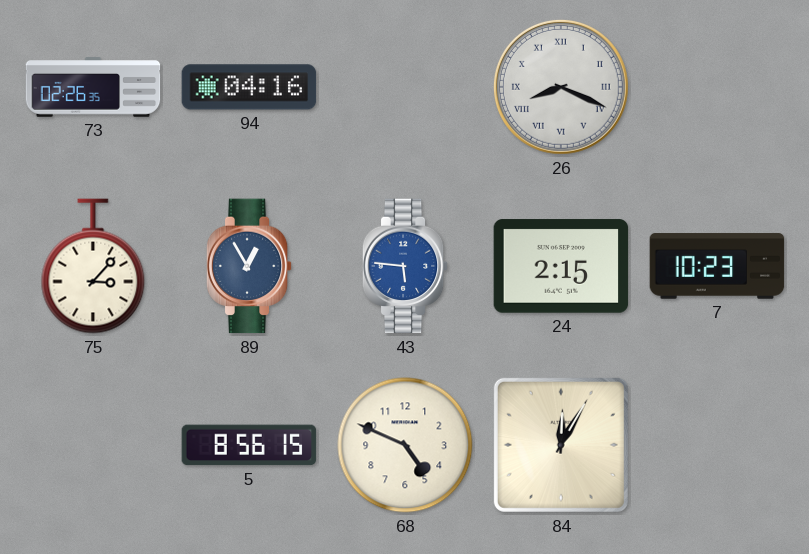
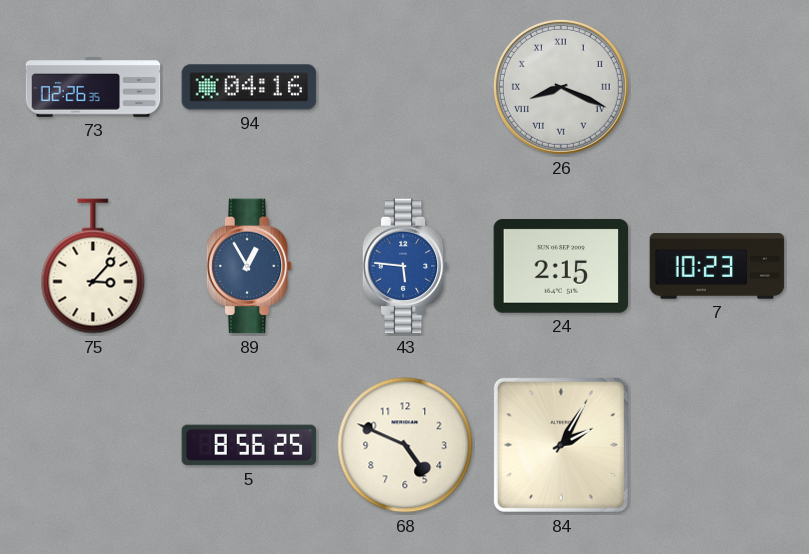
5: 8:56:15 -> 8:56:25
84: 12:05 -> 2:05
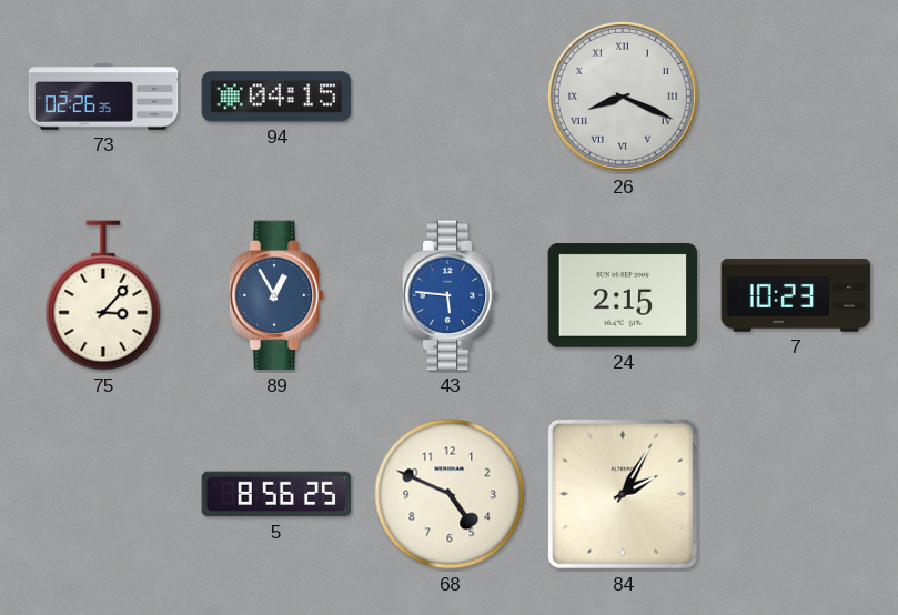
94: 04:16 -> 04:15
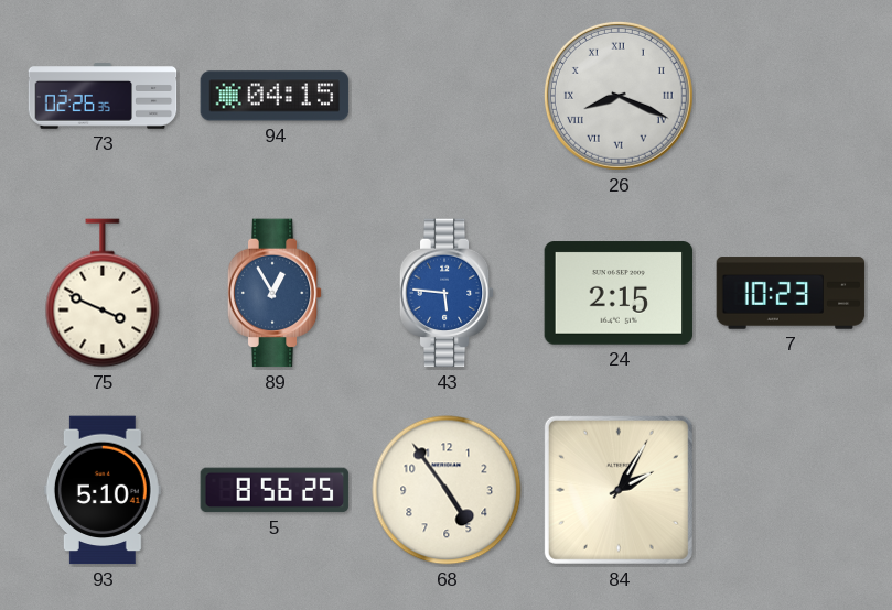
75: 3:07 -> 3:49
93: none -> 5:10
68: 4:49 -> 4:54
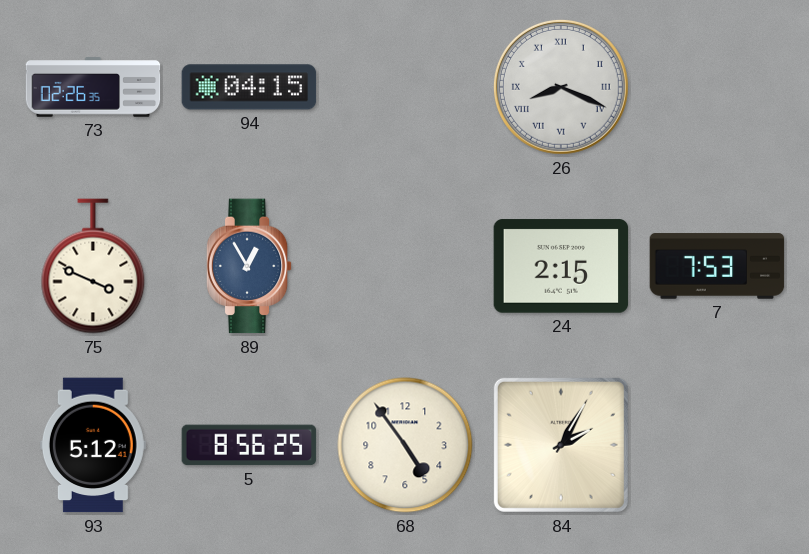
43: 5:46 -> none
7: 10:23 -> 7:53
93: 5:10 -> 5:12
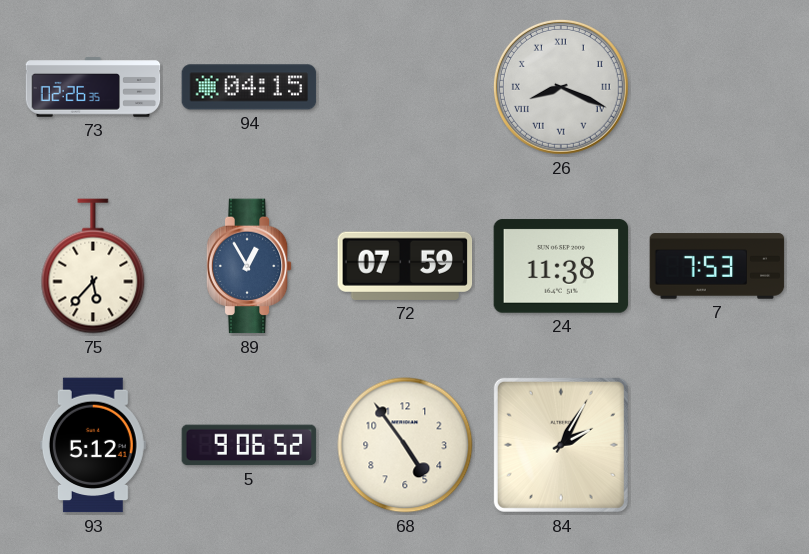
75: 3:49 -> 5:37
72: none -> 07:59
24: 2:15 -> 11:38
5: 8:56 -> 9:06
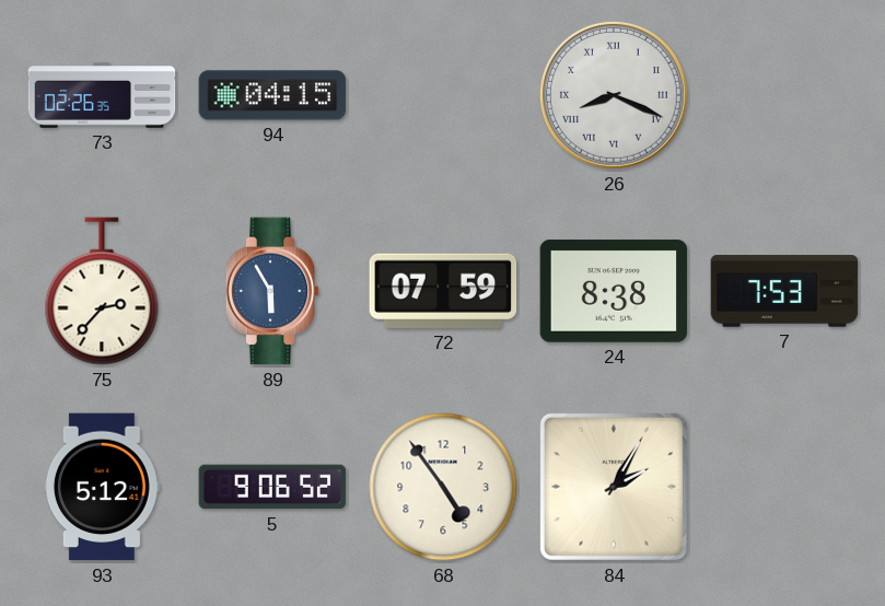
75: 5:37 -> 2:37
89: 12:55 -> 5:55
24: 11:38 -> 8:38
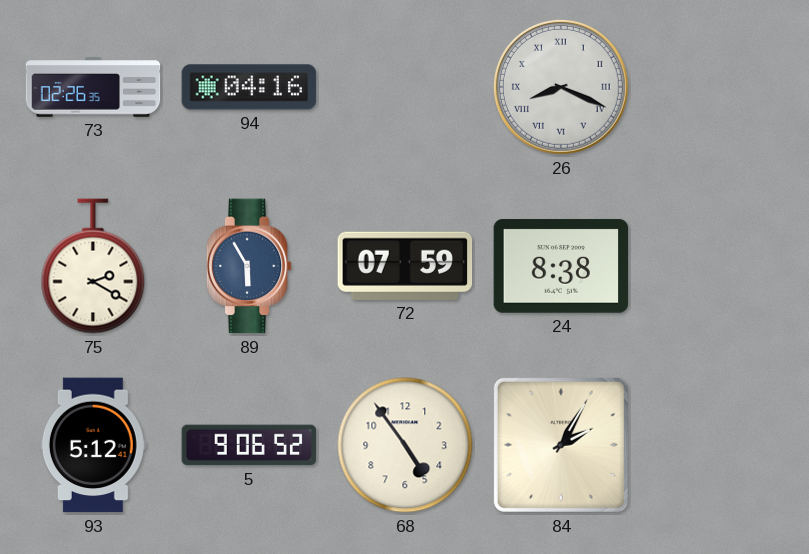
94: 04:15 -> 04:16
75: 2:37 -> 2:20
7: 7:53 -> none
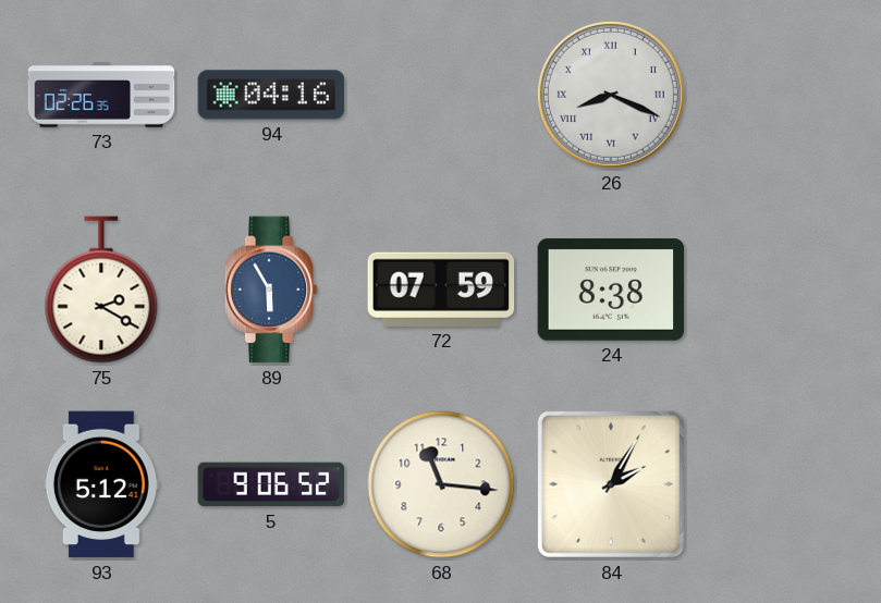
68: 4:54 -> 11:16
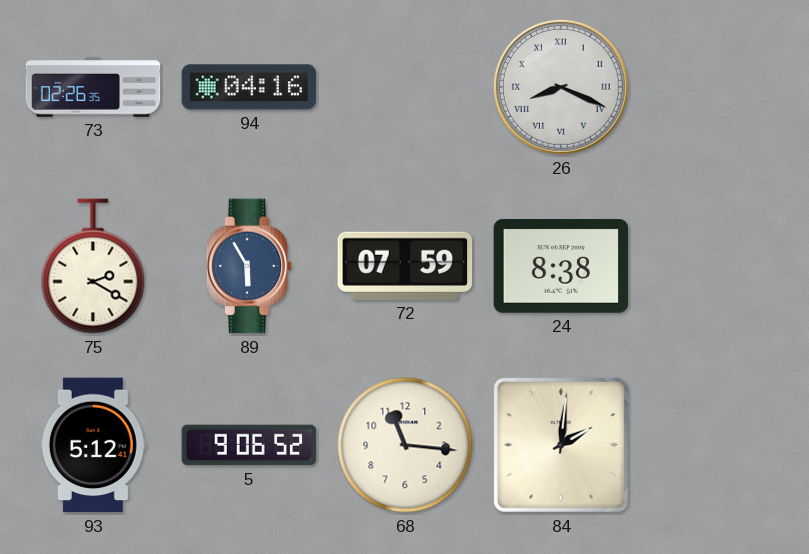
84: 2:05 -> 2:01
